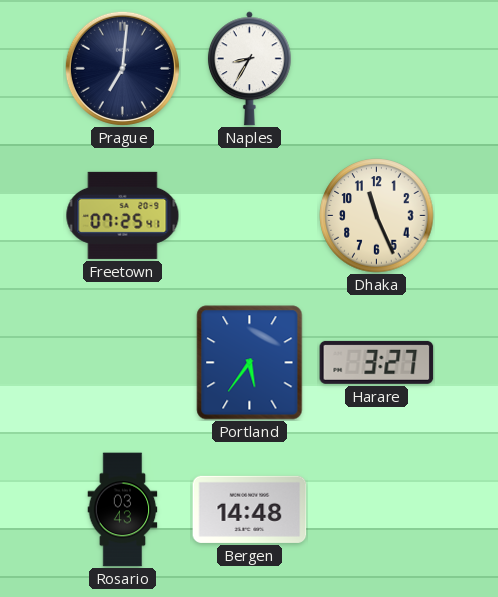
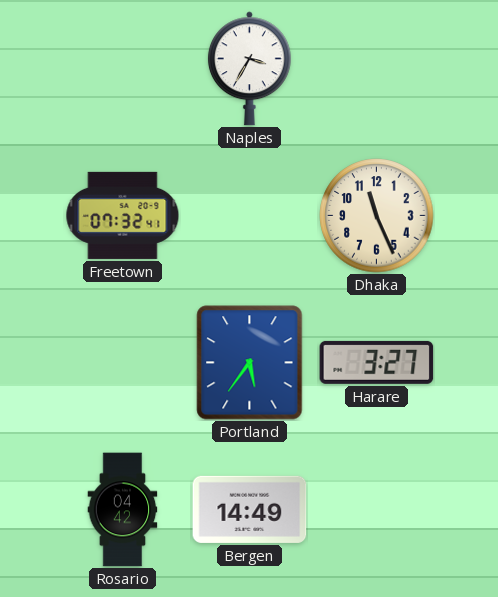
Prague: 7:01 -> none
Naples: 8:35 -> 3:35
Freetown: 07:25 -> 07:32
Rosario: 03:43 -> 04:42
Bergen: 14:48 -> 14:49
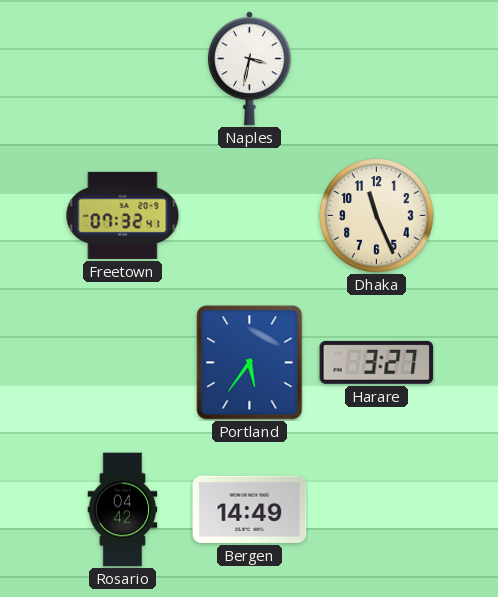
Naples: 3:35 -> 3:32
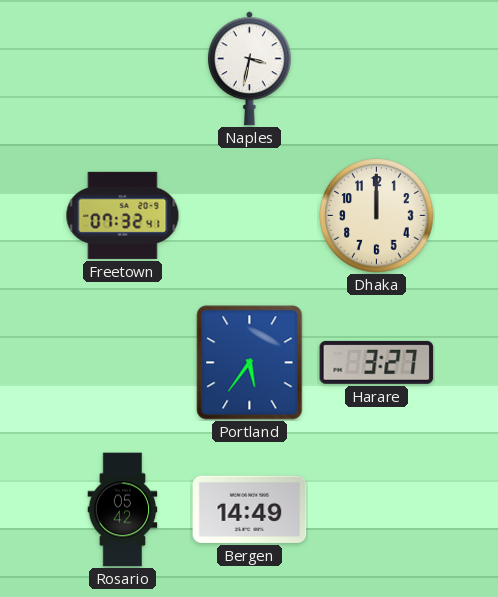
Dhaka: 11:26 -> 12:00
Rosario: 04:42 -> 05:42
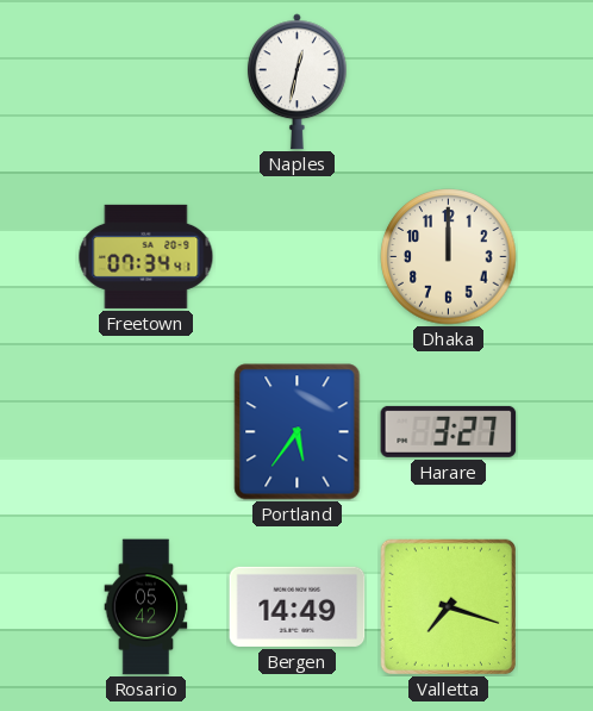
Naples: 3:32 -> 12:32
Freetown: 07:32 -> 07:34
Valletta: none -> 7:18
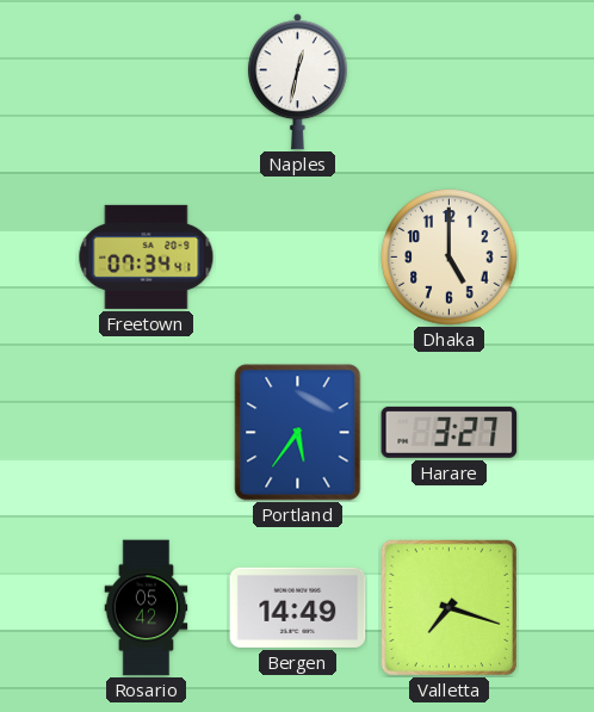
Dhaka: 12:00 -> 5:00
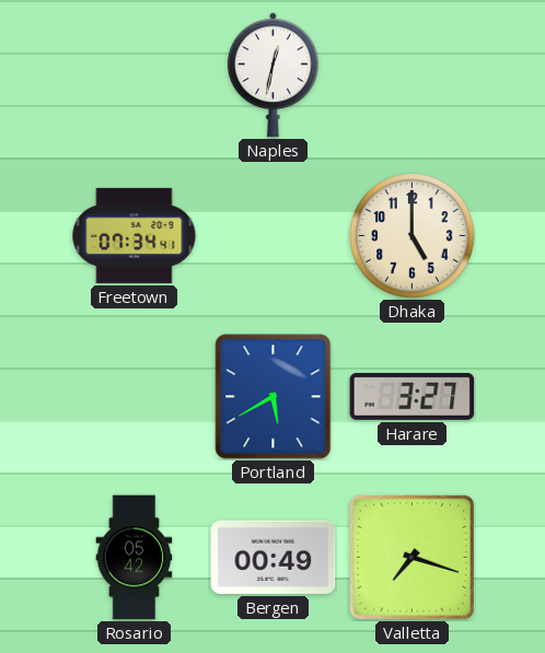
Portland: 5:36 -> 5:40
Bergen: 14:49 -> 00:49
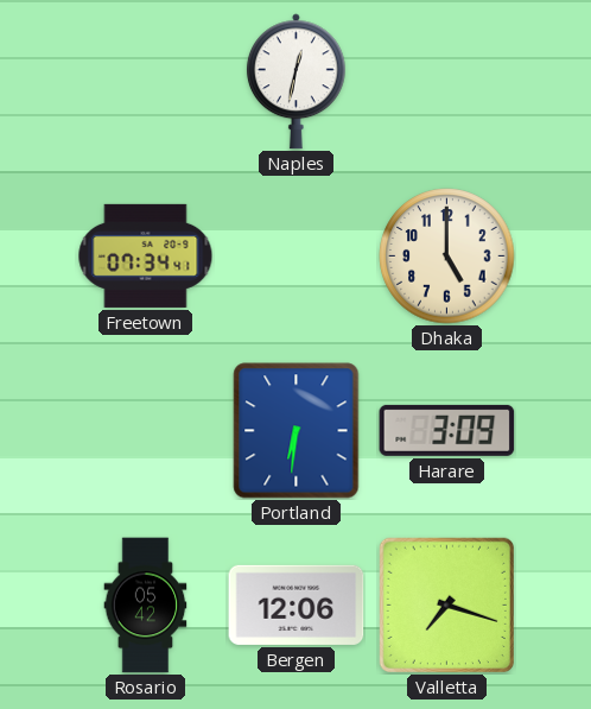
Portland: 5:40 -> 6:31
Harare: 3:27 -> 3:09
Bergen: 00:49 -> 12:06
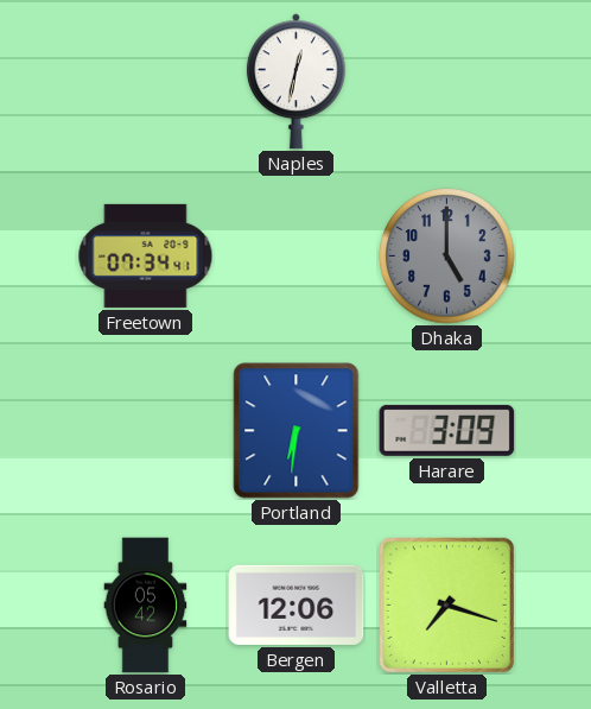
Dhaka dial: cream -> grey
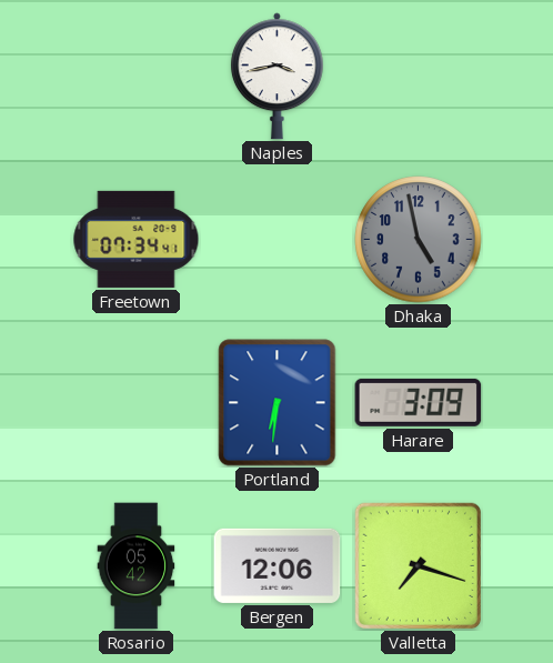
Naples: 12:32 -> 3:43
Dhaka: 5:00 -> 4:58
